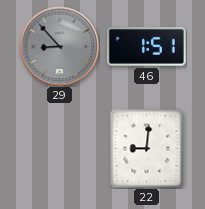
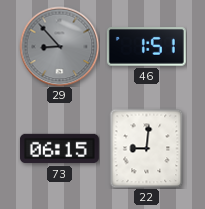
73: none -> 06:15
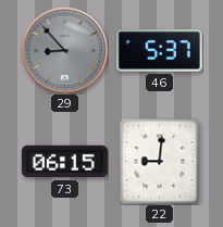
46: 1:51 -> 5:37
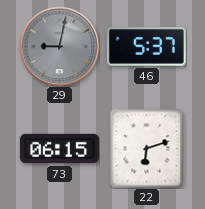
29: 8:53 -> 9:02
22: 9:01 -> 6:12
